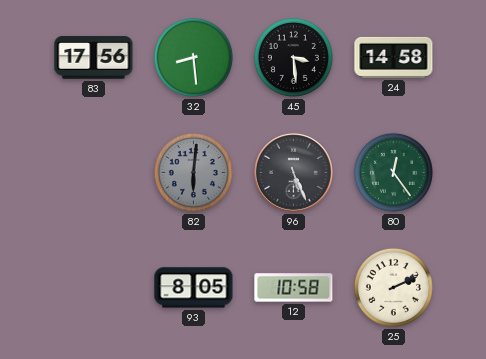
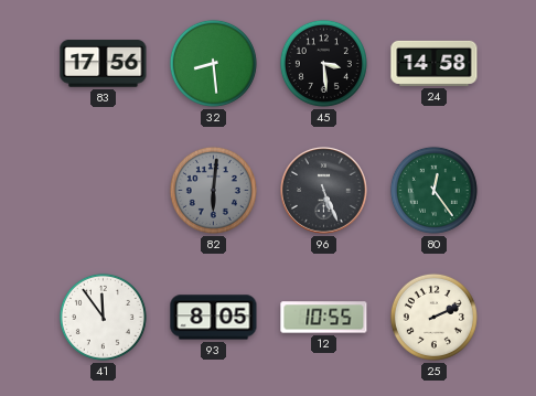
41: none -> 11:54
12: 10:58 -> 10:55
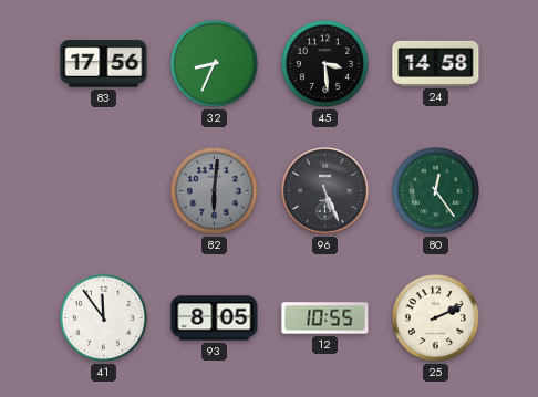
32: 8:29 -> 8:34
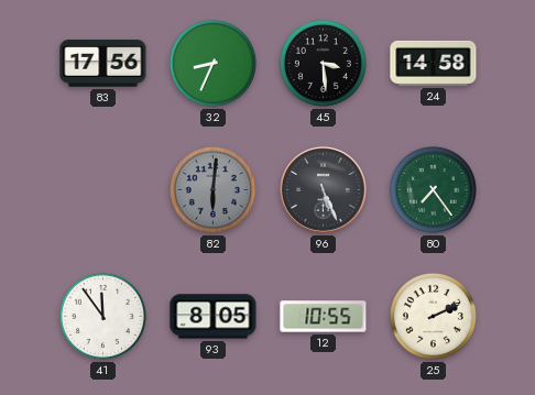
80: 12:24 -> 7:24
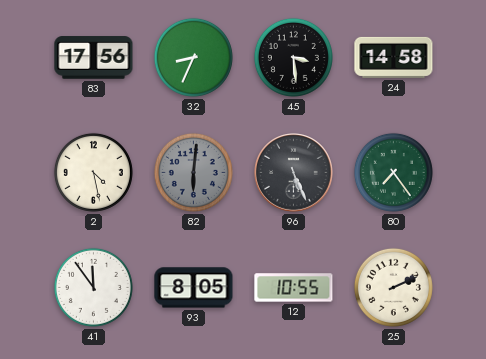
2: none -> 4:28
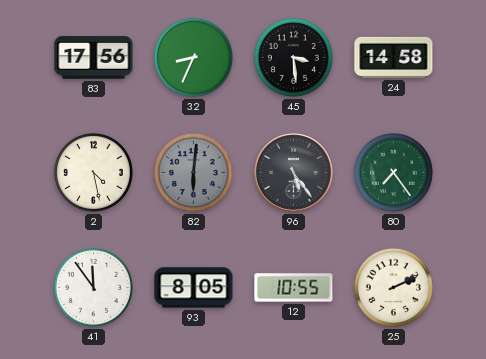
96: 5:26 -> 5:24
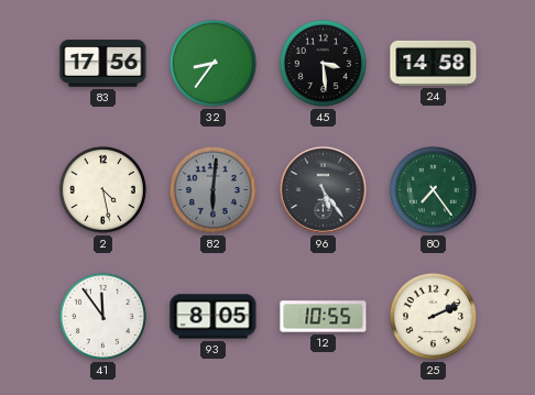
32: 8:34 -> 8:36
